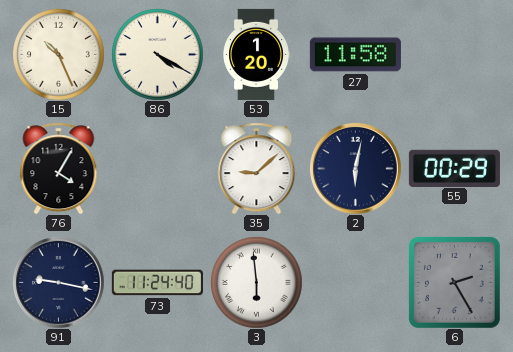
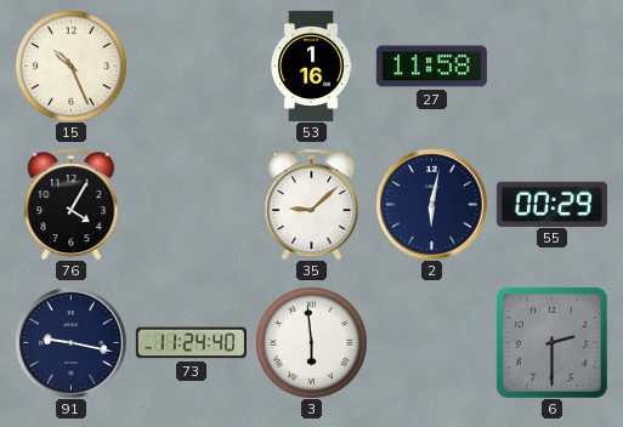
86: 4:20 -> none
53: 1:20 -> 1:16
6: 2:25 -> 2:30
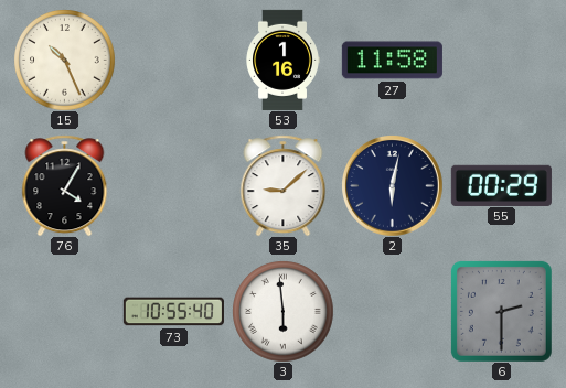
91: 9:17 -> none
73: 11:24 -> 10:55
